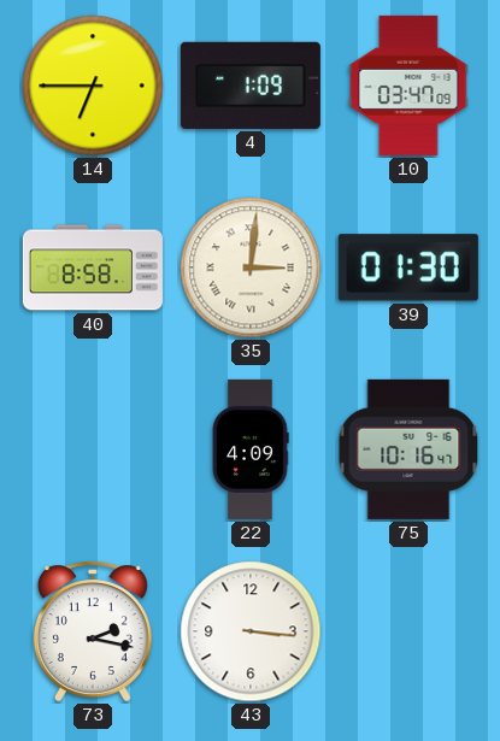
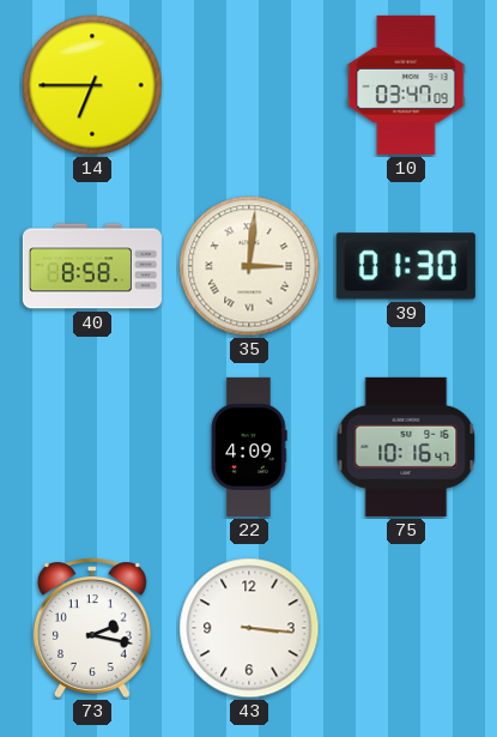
4: 1:09 -> none
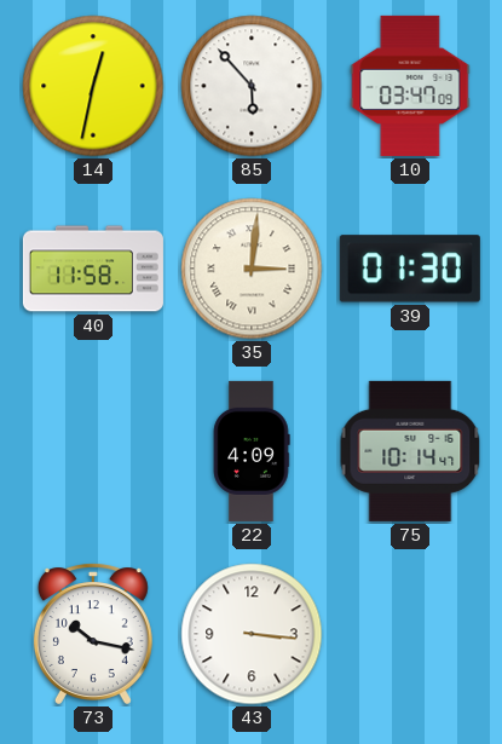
14: 6:45 -> 12:32
85: none -> 5:53
40: 8:58 -> 11:58
75: 10:16 -> 10:14
73: 2:17 -> 10:17
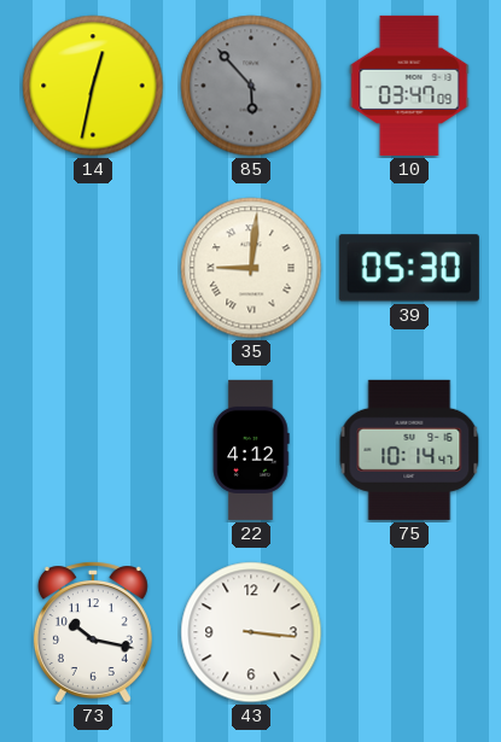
85 dial: white -> grey
40: 11:58 -> none
35: 3:01 -> 9:01
39: 01:30 -> 05:30
22: 4:09 -> 4:12
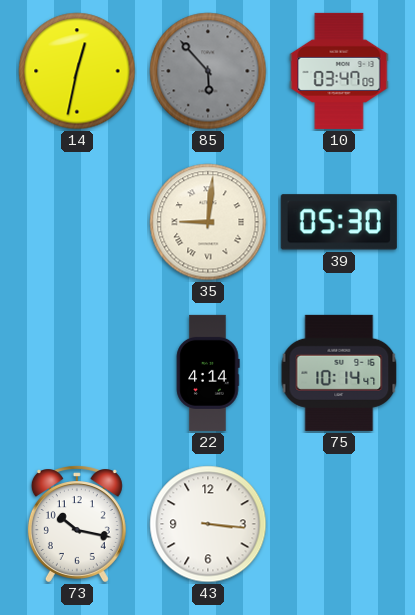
22: 4:12 -> 4:14
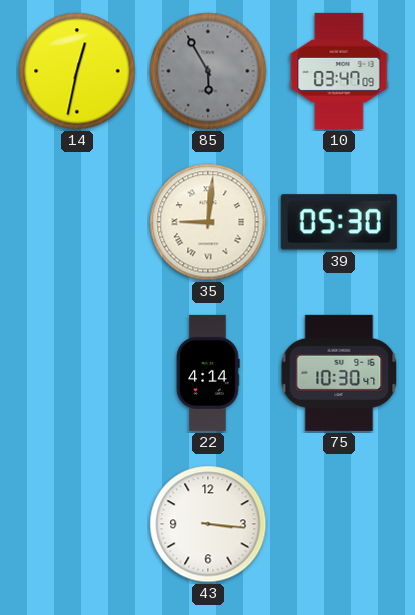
85: 5:53 -> 5:55
75: 10:14 -> 10:30
73: 10:17 -> none
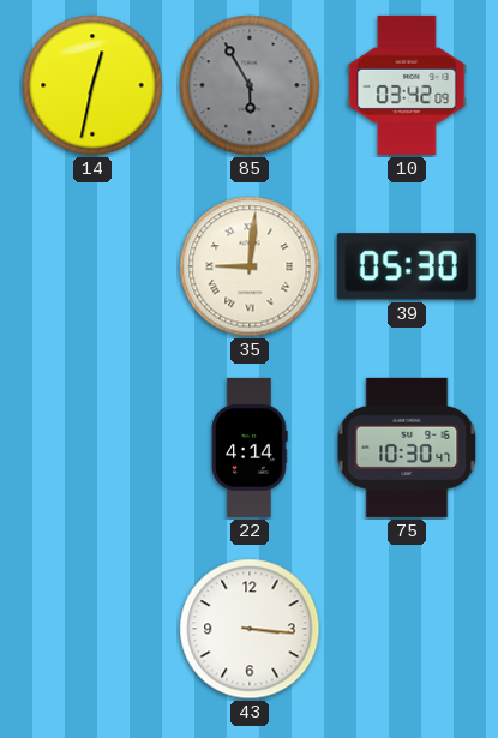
10: 03:47 -> 03:42
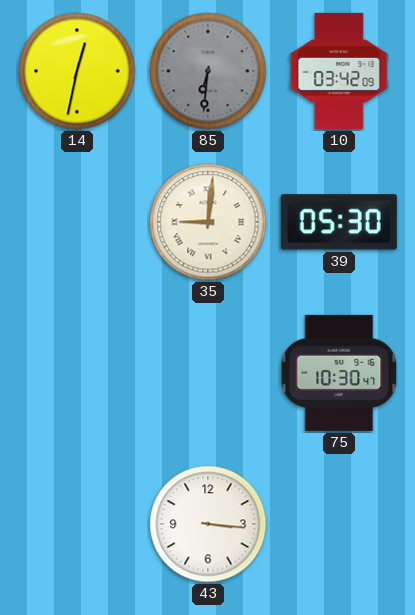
85: 5:55 -> 6:31
22: 4:14 -> none
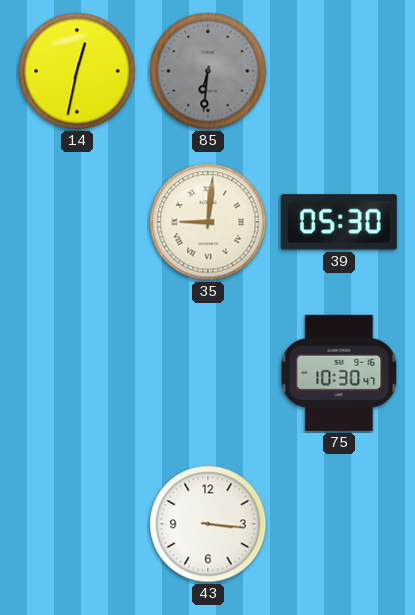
10: 03:42 -> none
